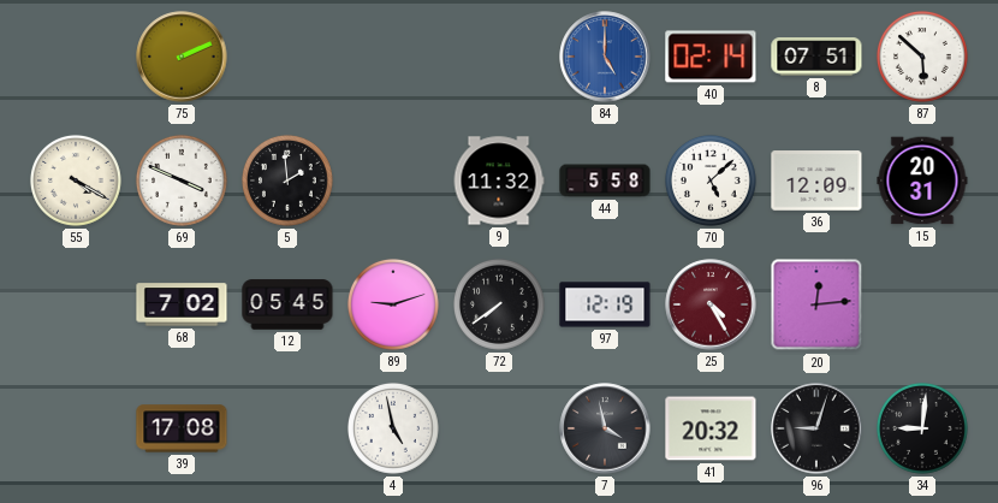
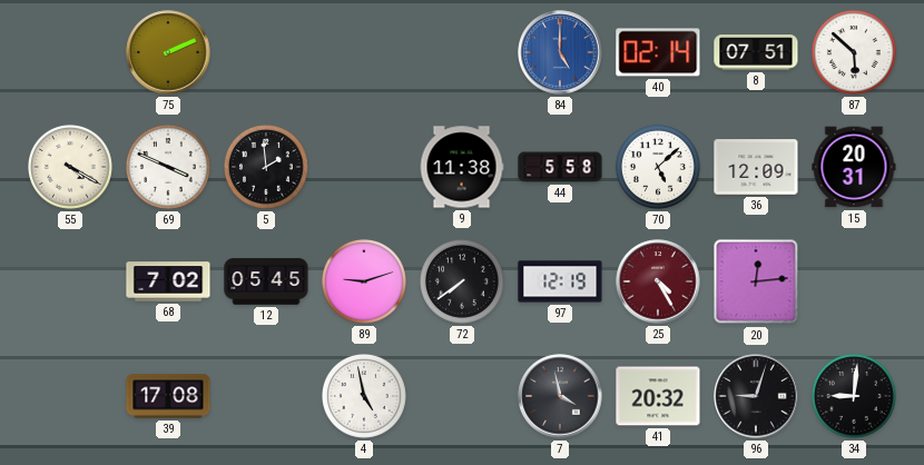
9: 11:32 -> 11:38
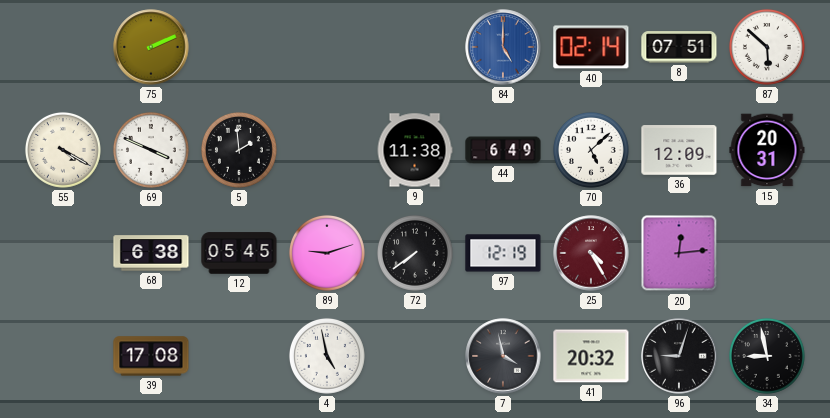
44: 5:58 -> 6:49
68: 7:02 -> 6:38
34: 9:01 -> 8:58
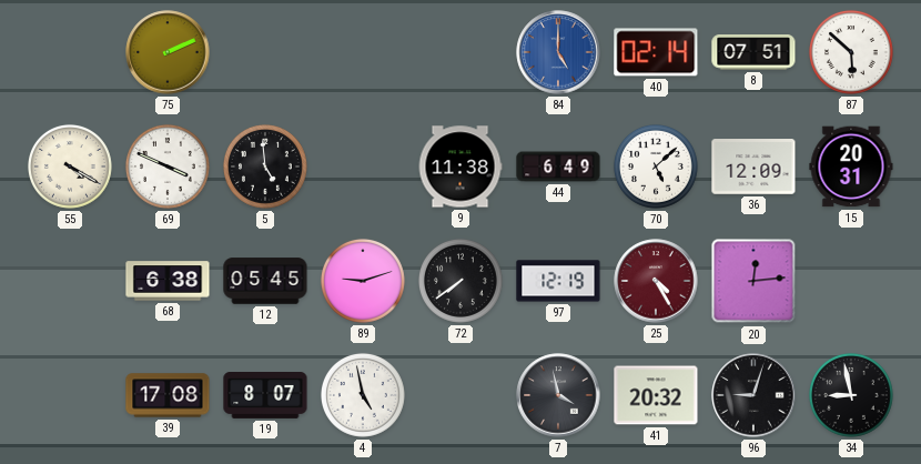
5: 1:59 -> 4:59
19: none -> 8:07
